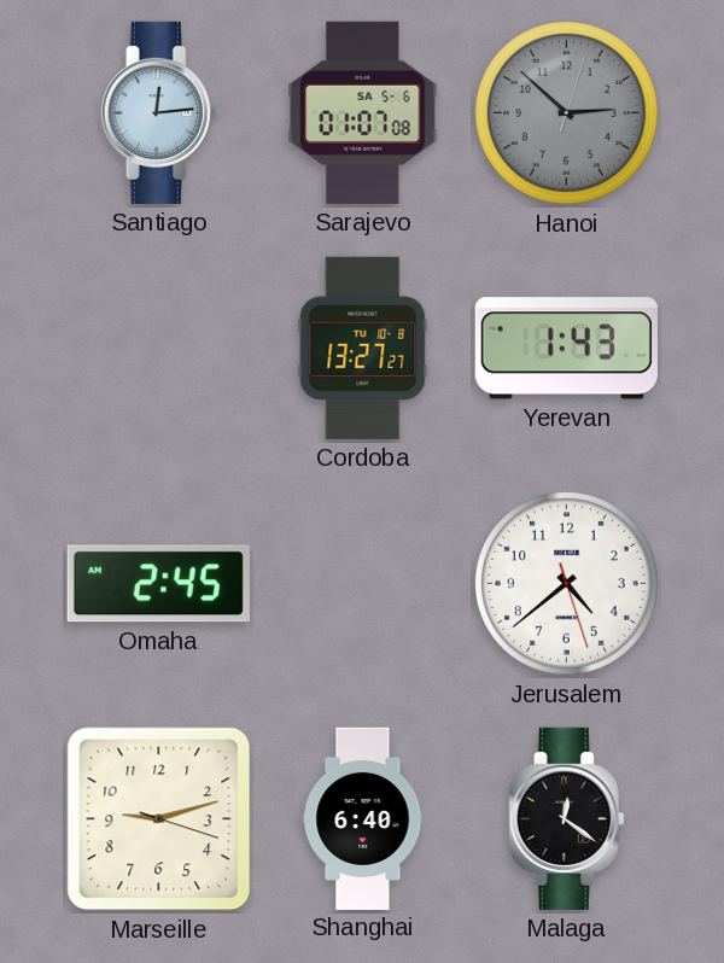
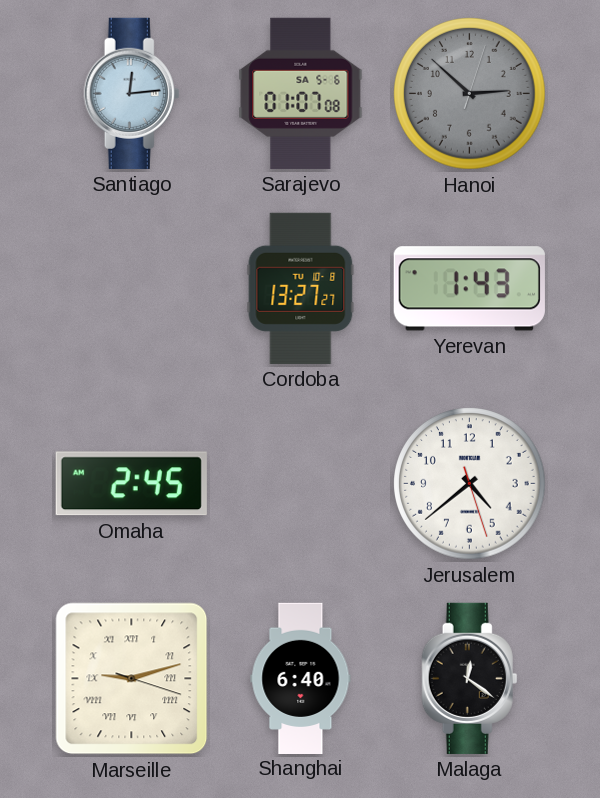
Marseille numerals: Arabic -> Roman
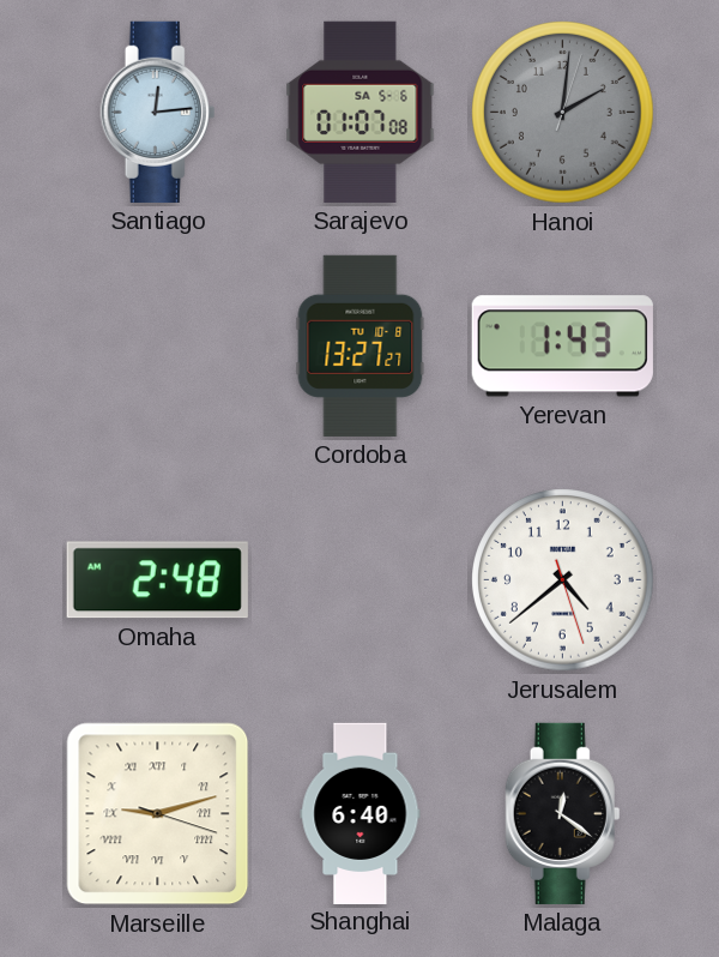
Hanoi: 2:52 -> 2:01
Omaha: 2:45 -> 2:48
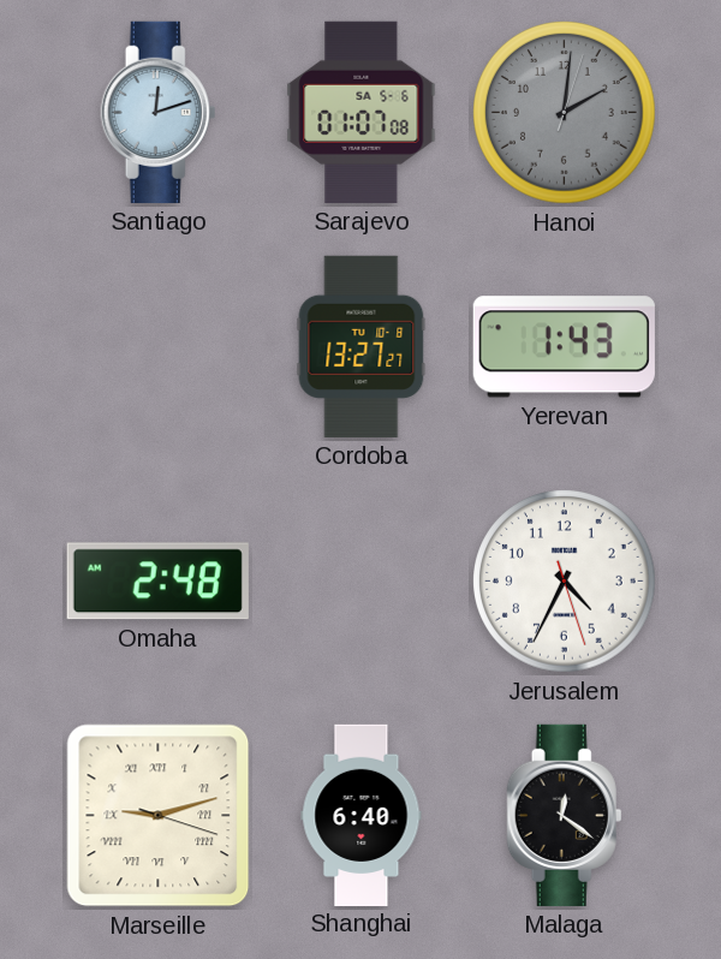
Santiago: 12:14 -> 12:12
Jerusalem: 4:38 -> 4:34
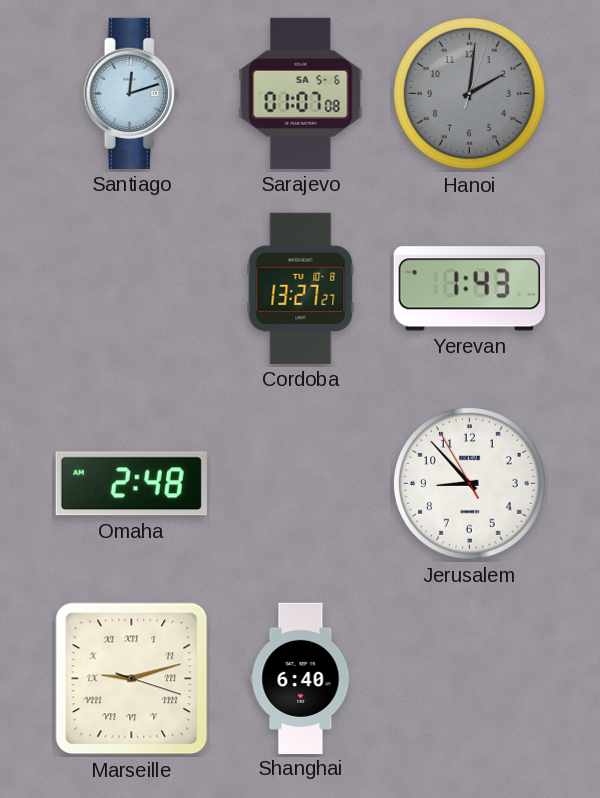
Jerusalem: 4:34 -> 8:52
Malaga: 12:21 -> none
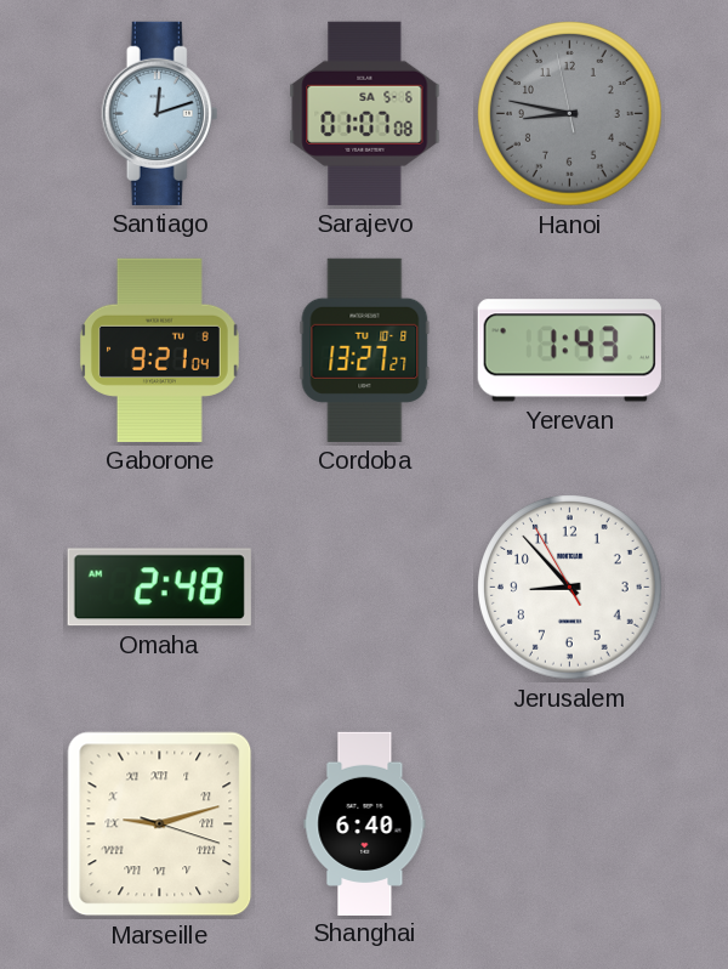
Hanoi: 2:01 -> 8:46
Gaborone: none -> 9:21
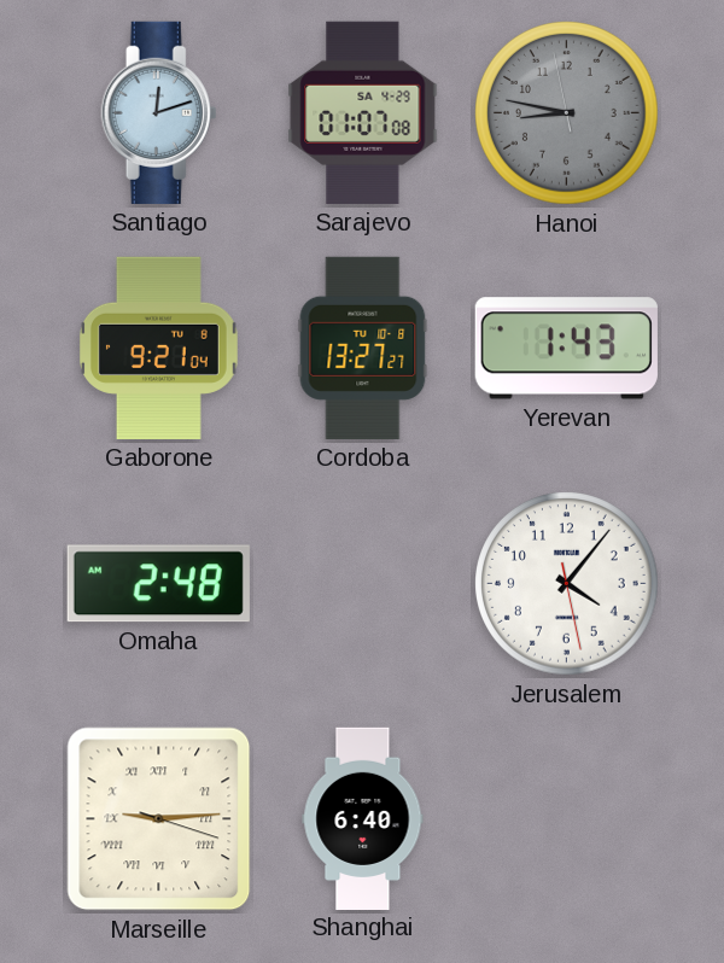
Sarajevo date: SA 5-6 -> SA 4-29
Jerusalem: 8:52 -> 4:06
Marseille: 9:12 -> 9:14
